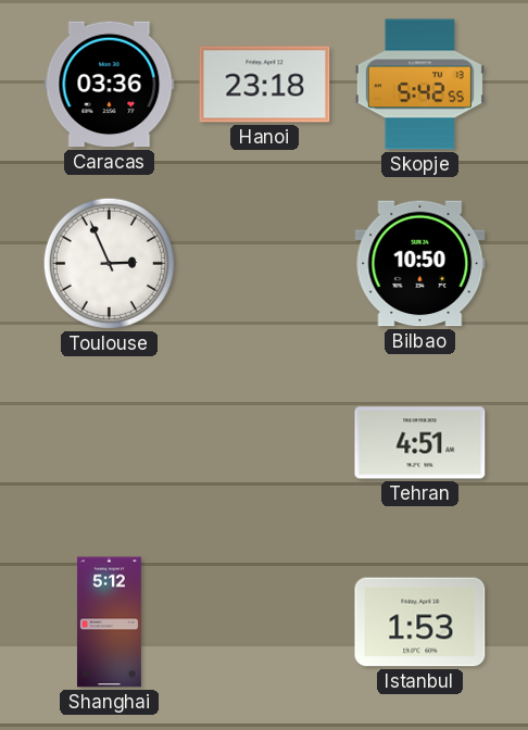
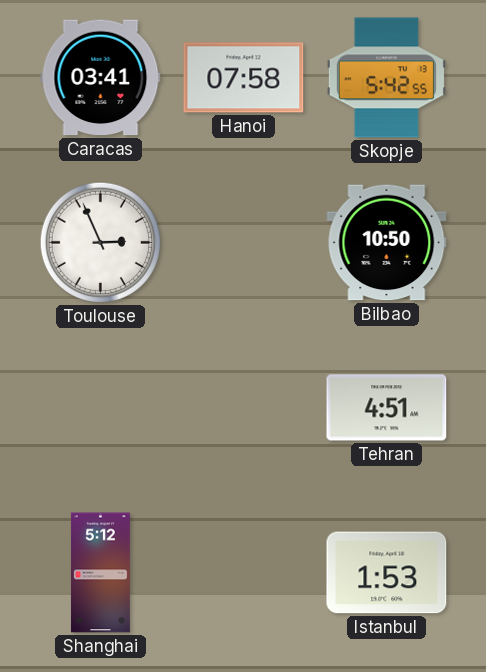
Caracas: 03:36 -> 03:41
Hanoi: 23:18 -> 07:58
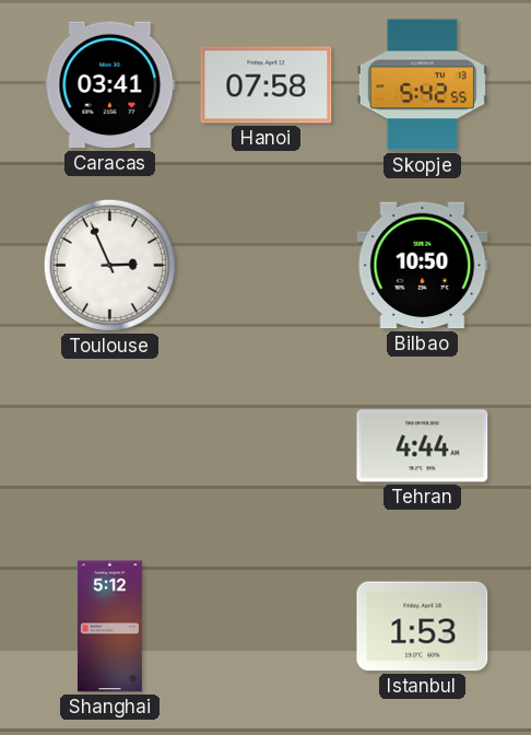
Tehran: 4:51 -> 4:44
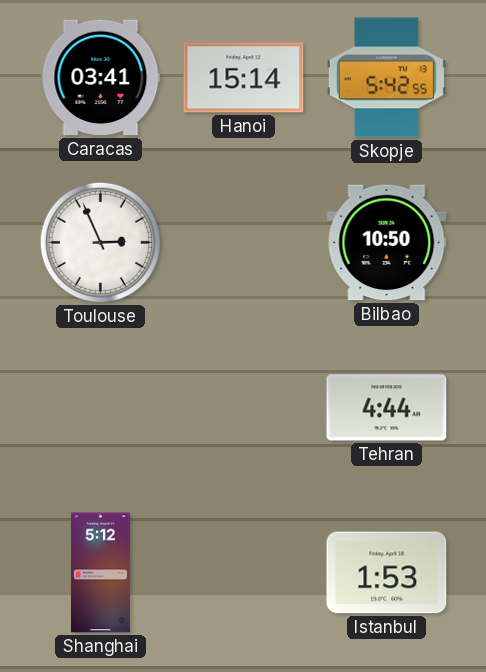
Hanoi: 07:58 -> 15:14
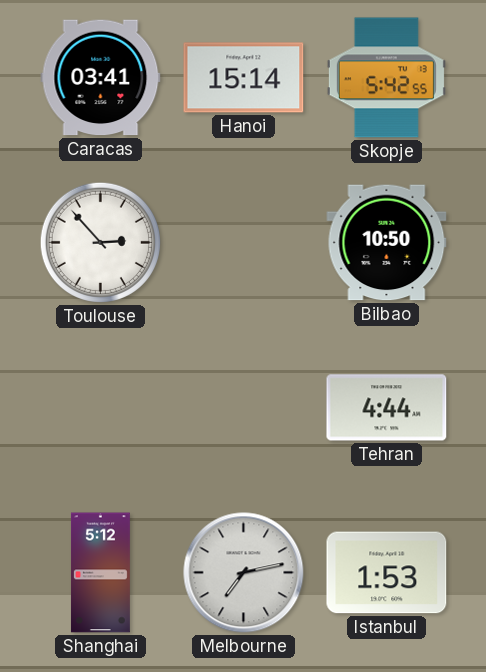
Toulouse: 2:56 -> 2:53
Melbourne: none -> 7:13
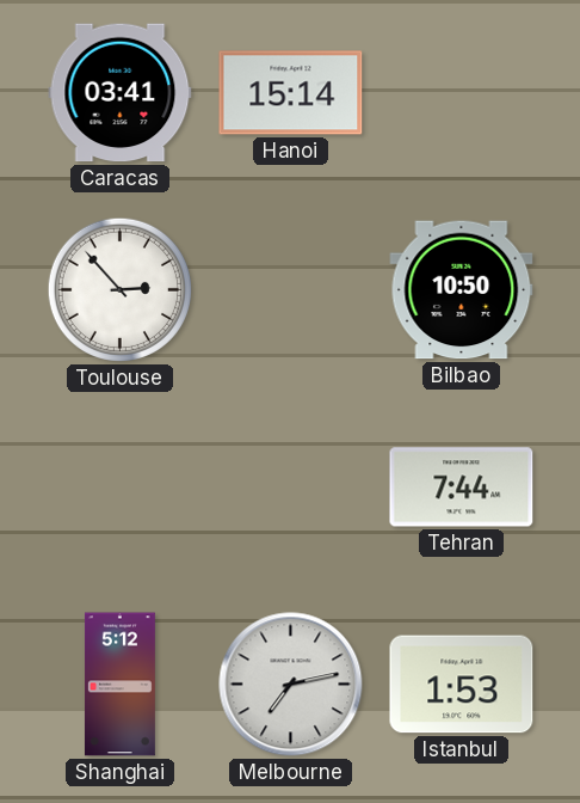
Skopje: 5:42 -> none
Tehran: 4:44 -> 7:44
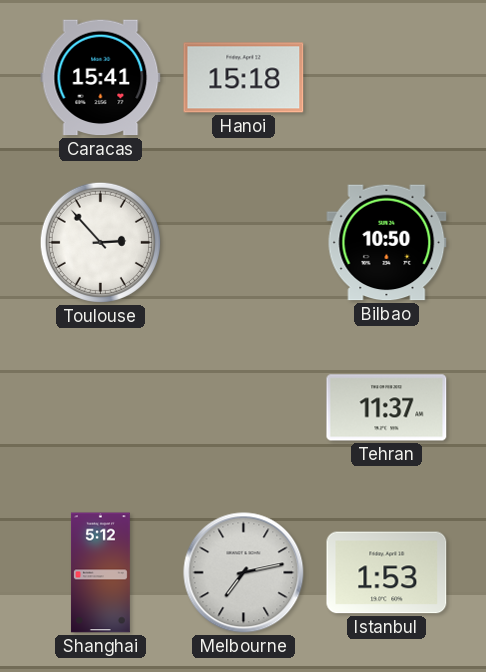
Caracas: 03:41 -> 15:41
Hanoi: 15:14 -> 15:18
Tehran: 7:44 -> 11:37
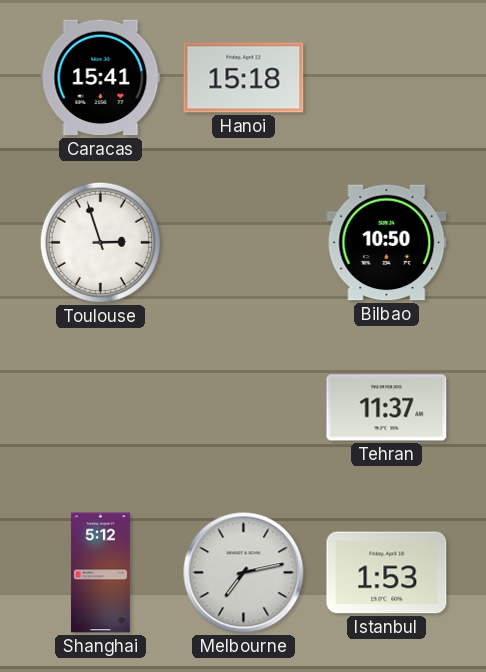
Toulouse: 2:53 -> 2:57
